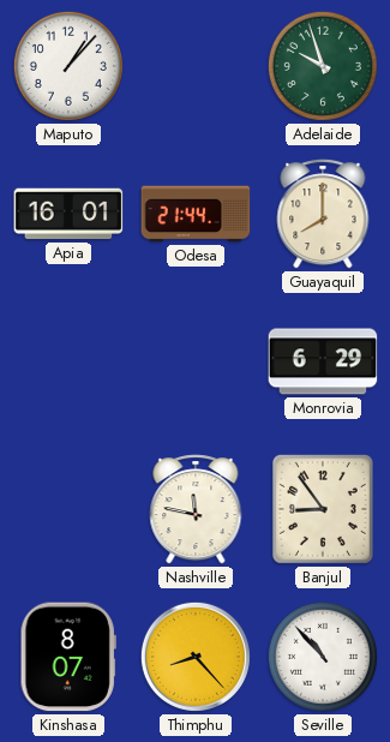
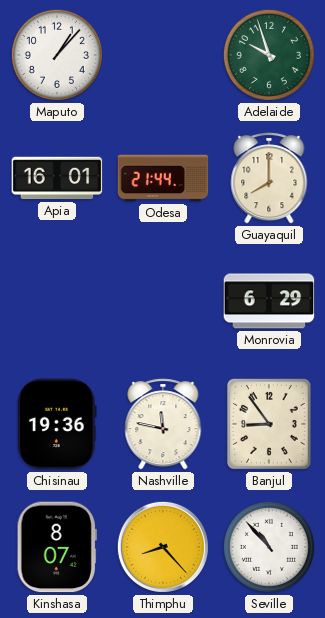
Chisinau: none -> 19:36
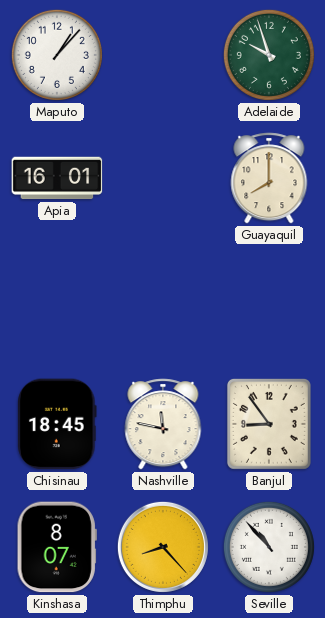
Odesa: 21:44 -> none
Monrovia: 6:29 -> none
Chisinau: 19:36 -> 18:45
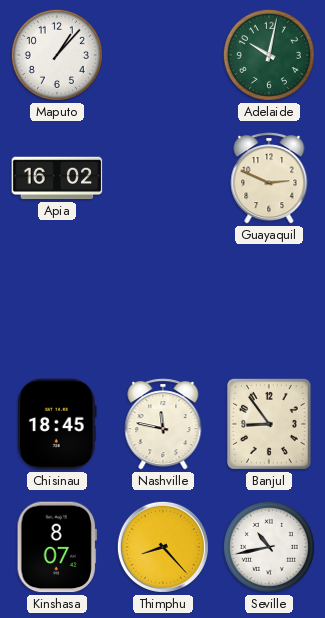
Adelaide: 9:57 -> 10:02
Apia: 16:01 -> 16:02
Guayaquil: 8:00 -> 2:49
Seville: 10:53 -> 10:43
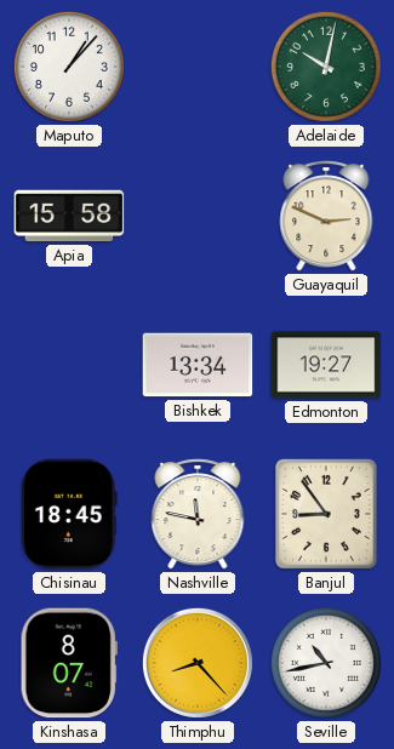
Apia: 16:02 -> 15:58
Bishkek: none -> 13:34
Edmonton: none -> 19:27
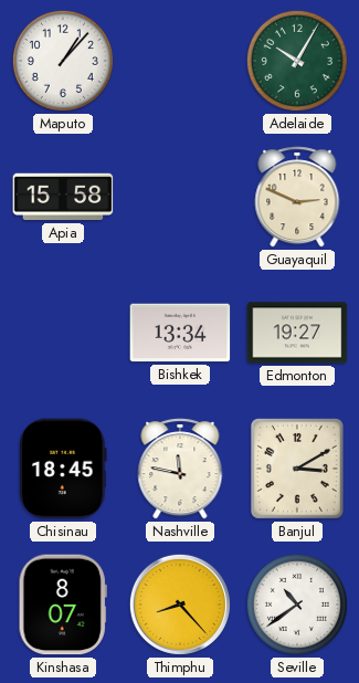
Adelaide: 10:02 -> 10:05
Banjul: 8:54 -> 3:10
Seville: 10:43 -> 10:39
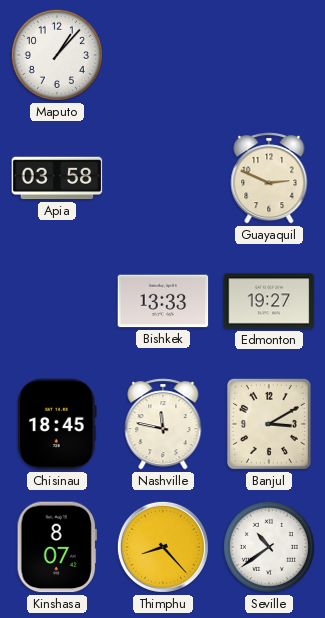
Adelaide: 10:05 -> none
Apia: 15:58 -> 03:58
Bishkek: 13:34 -> 13:33
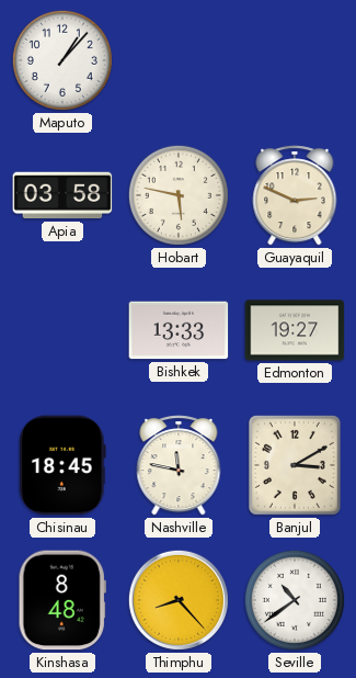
Hobart: none -> 5:47
Kinshasa: 8:07 -> 8:48
